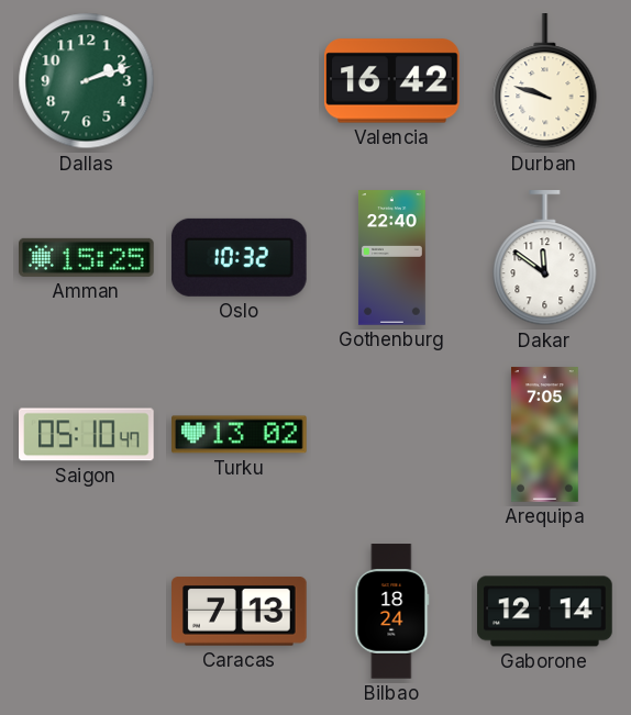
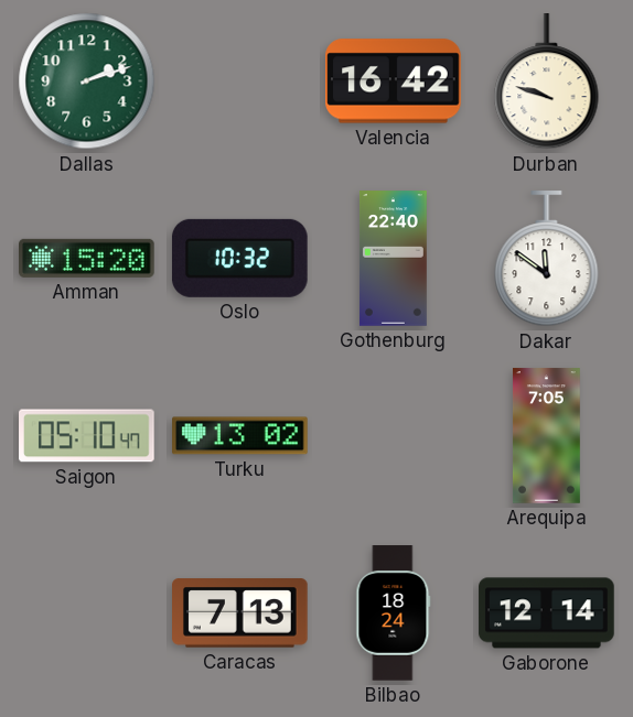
Amman: 15:25 -> 15:20
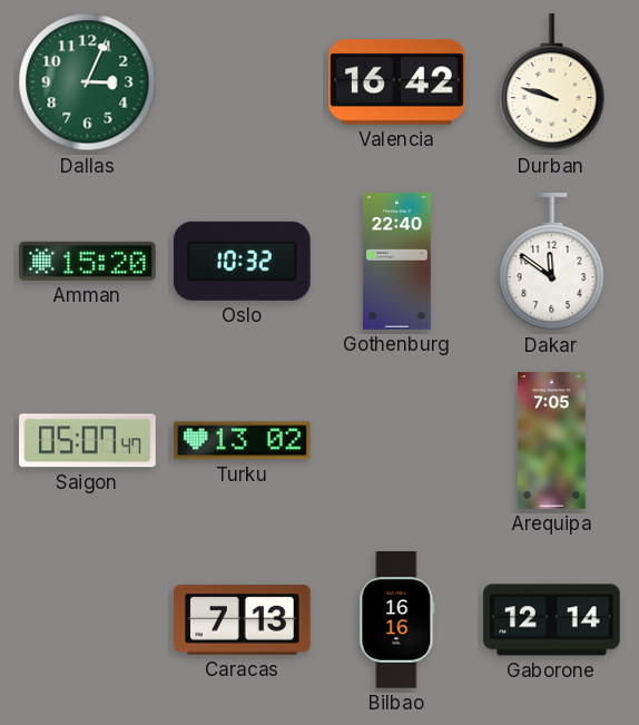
Dallas: 2:12 -> 3:04
Saigon: 05:10 -> 05:07
Bilbao: 18:24 -> 16:16
